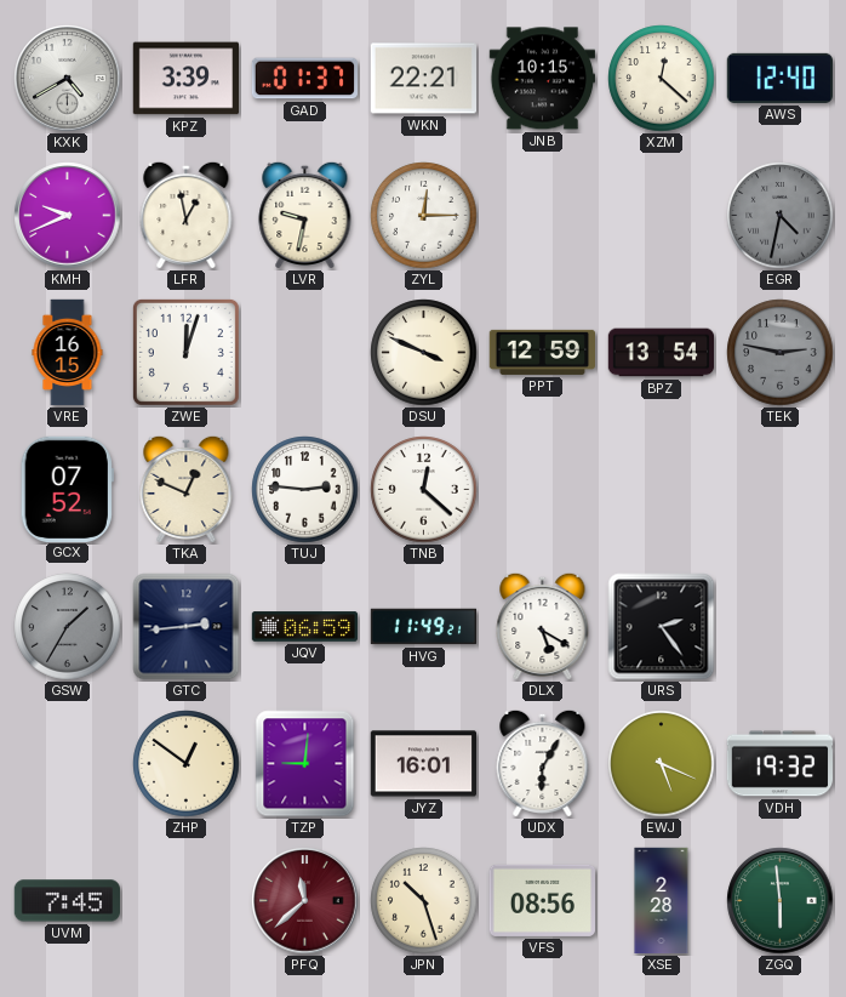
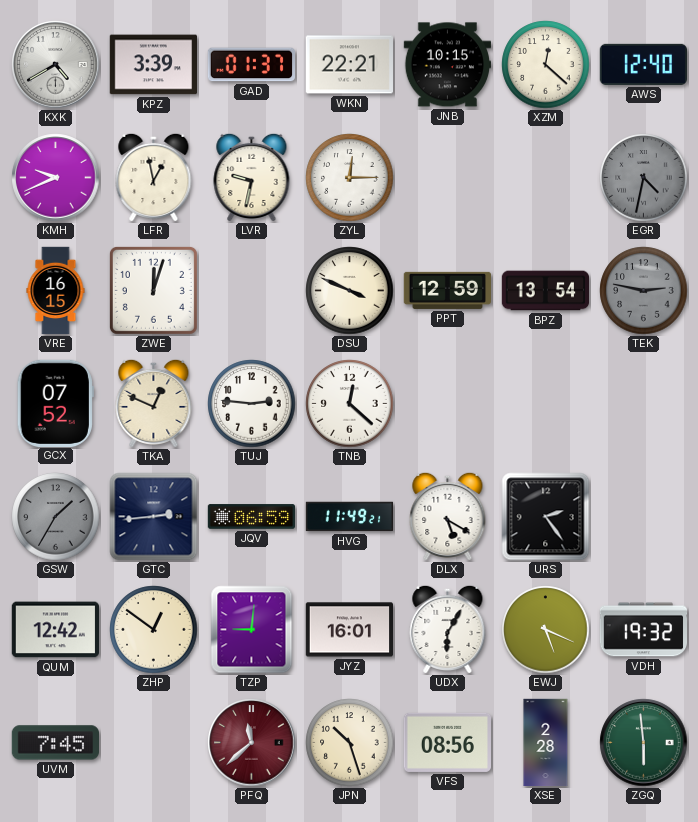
QUM: none -> 12:42
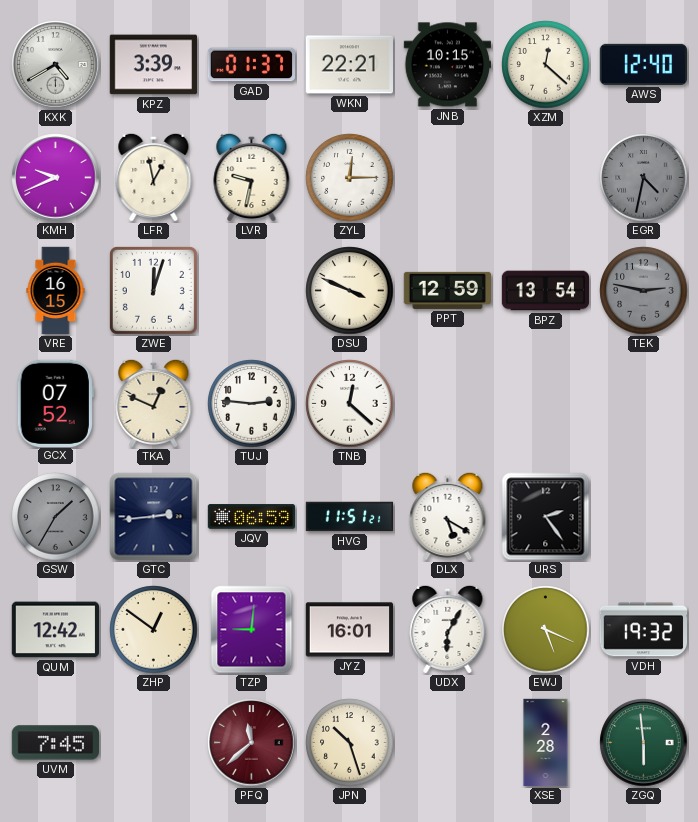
HVG: 11:49 -> 11:51
VFS: 08:56 -> none
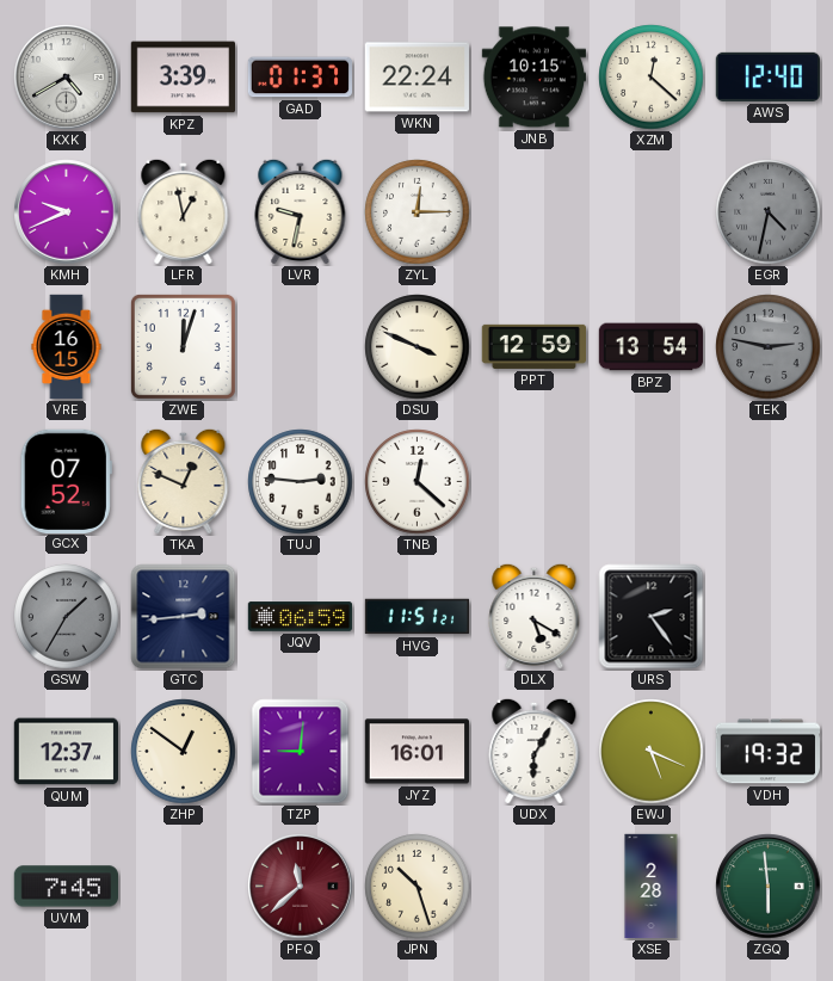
WKN: 22:21 -> 22:24
QUM: 12:42 -> 12:37
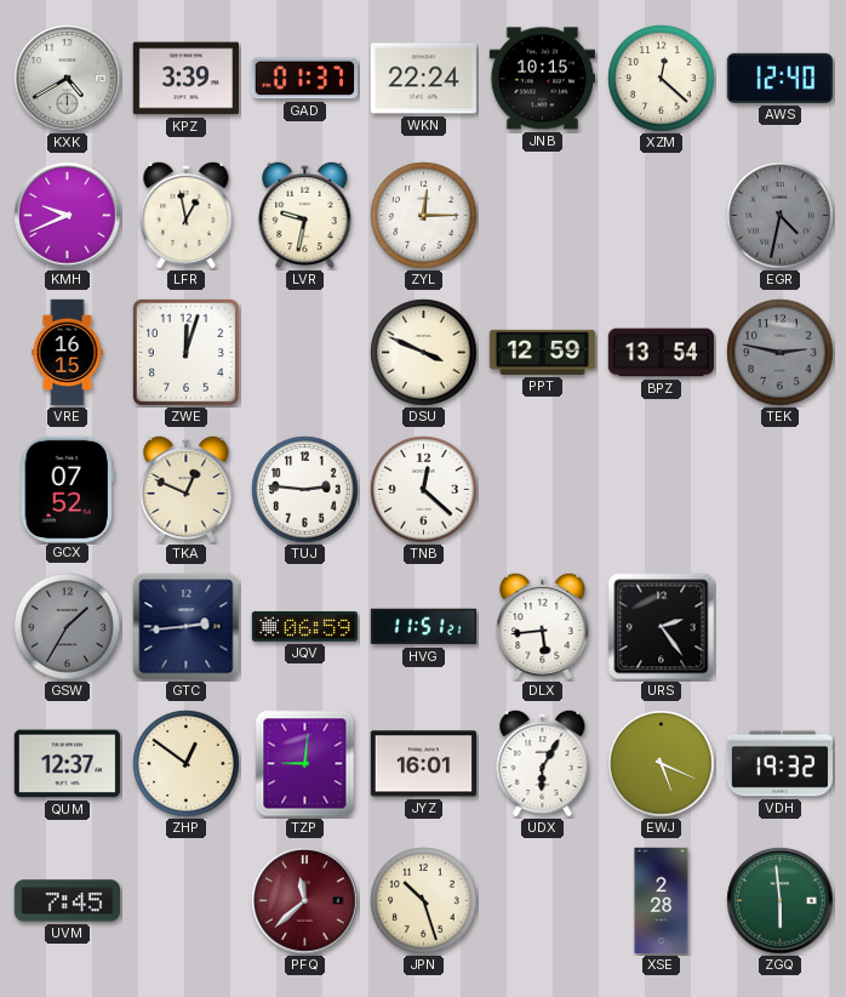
DLX: 5:20 -> 5:44
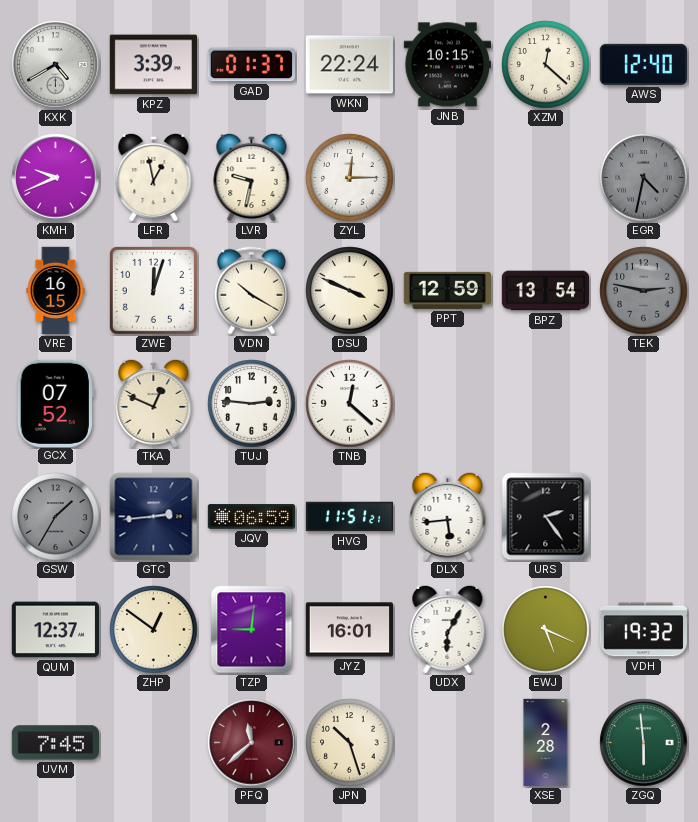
VDN: none -> 10:20
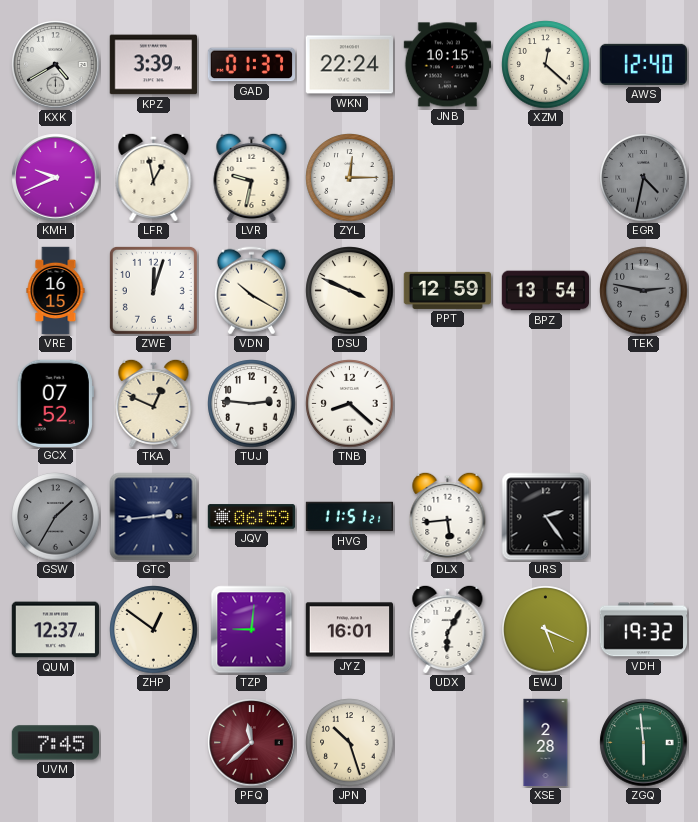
TNB: 12:22 -> 8:22
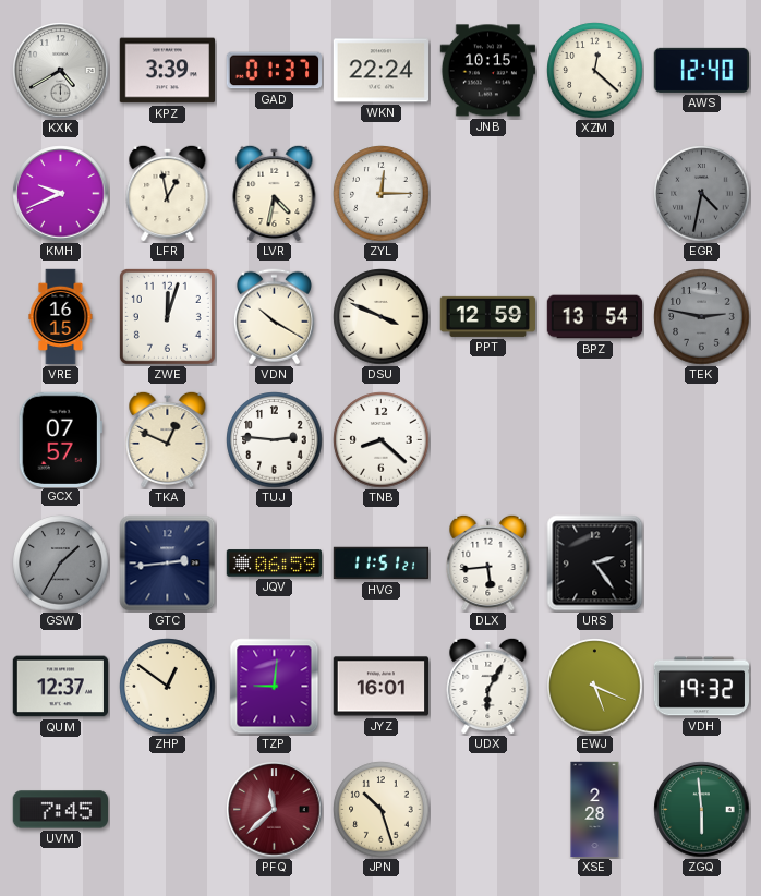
LVR: 9:32 -> 4:32
GCX: 07:52 -> 07:57
